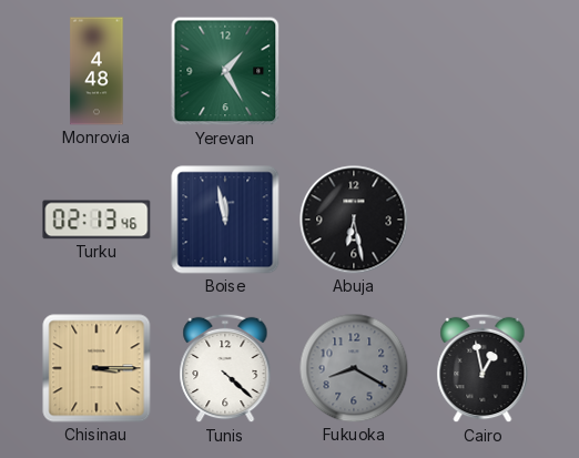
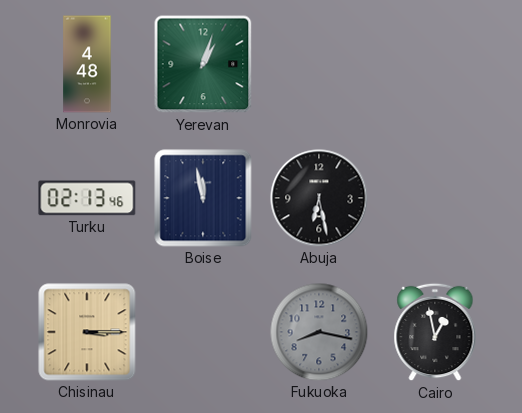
Yerevan: 1:25 -> 1:03
Tunis: 4:22 -> none
Fukuoka: 8:20 -> 8:17
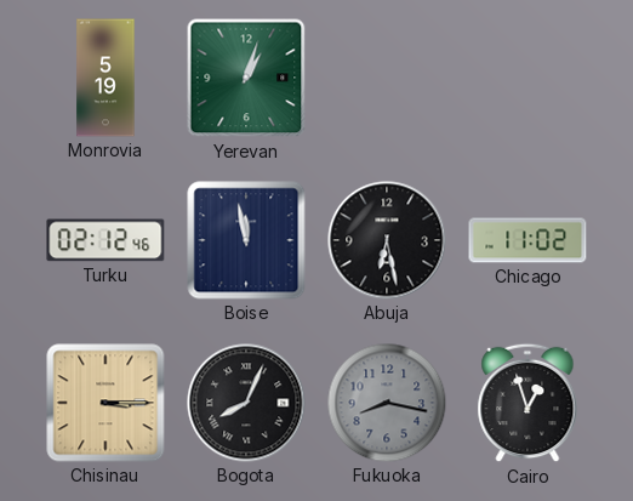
Monrovia: 4:48 -> 5:19
Turku: 02:13 -> 02:12
Chicago: none -> 11:02
Bogota: none -> 8:04
Cairo: 12:58 -> 12:57
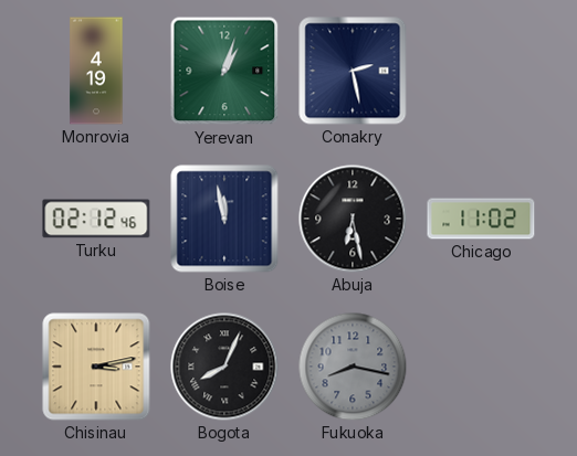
Monrovia: 5:19 -> 4:19
Conakry: none -> 2:28
Chisinau: 3:15 -> 3:13
Cairo: 12:57 -> none
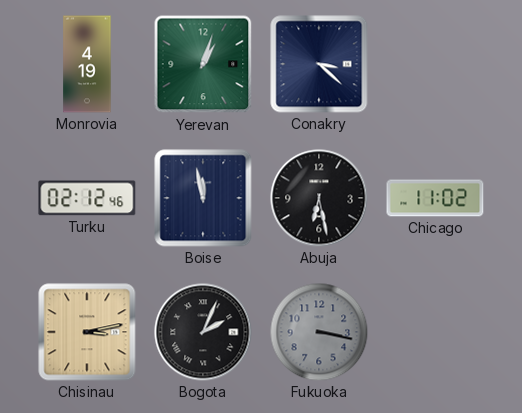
Conakry: 2:28 -> 3:22
Bogota: 8:04 -> 2:04
Fukuoka: 8:17 -> 3:17
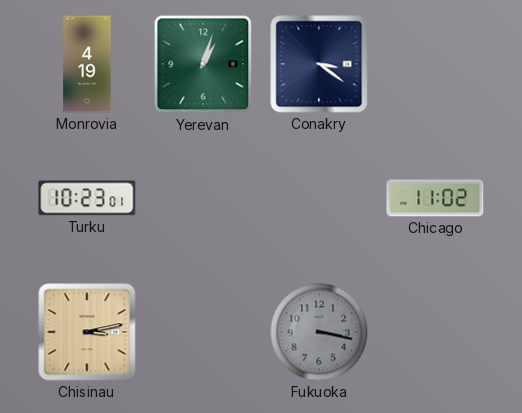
Conakry: 3:22 -> 3:21
Turku: 02:12 -> 10:23
Boise: 11:58 -> none
Abuja: 6:28 -> none
Bogota: 2:04 -> none
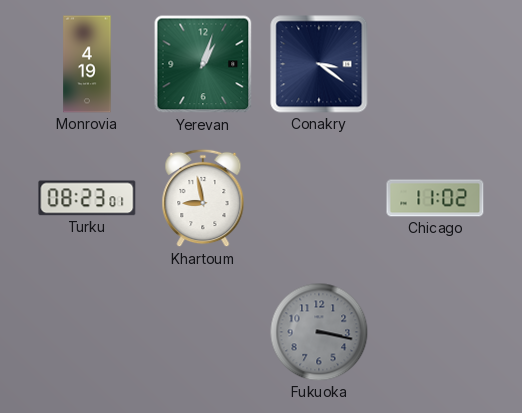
Turku: 10:23 -> 08:23
Khartoum: none -> 8:58
Chisinau: 3:13 -> none
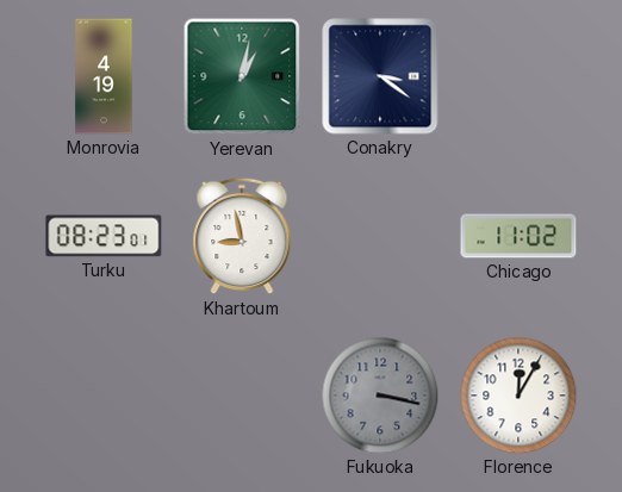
Yerevan: 1:03 -> 1:02
Florence: none -> 12:05
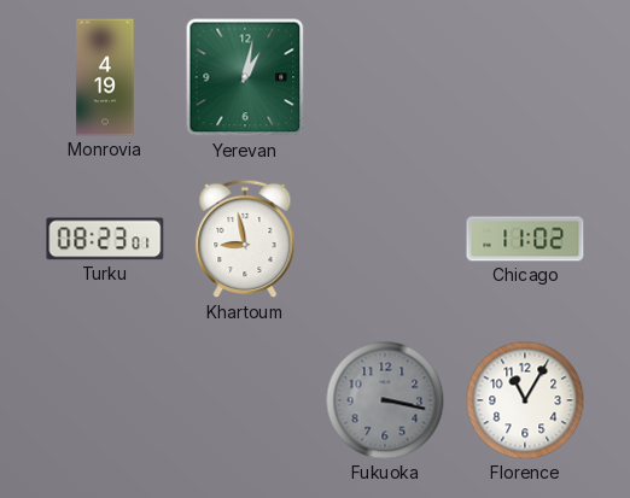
Conakry: 3:21 -> none
Florence: 12:05 -> 11:05
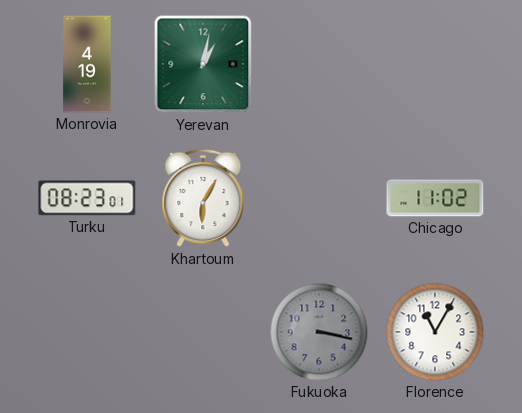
Khartoum: 8:58 -> 6:05
